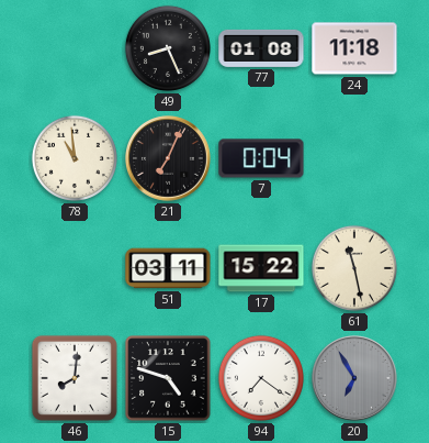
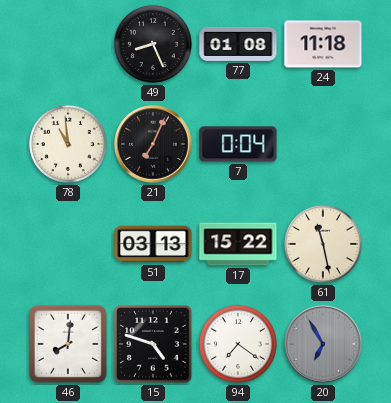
51: 03:11 -> 03:13
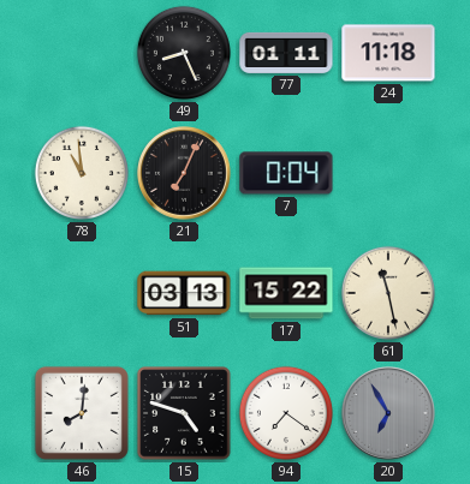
77: 01:08 -> 01:11
